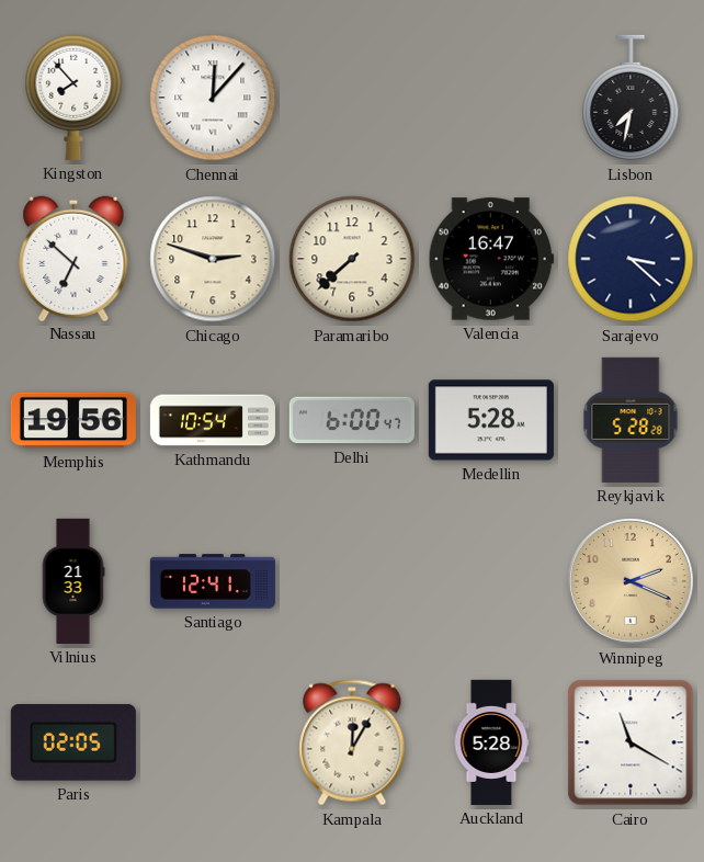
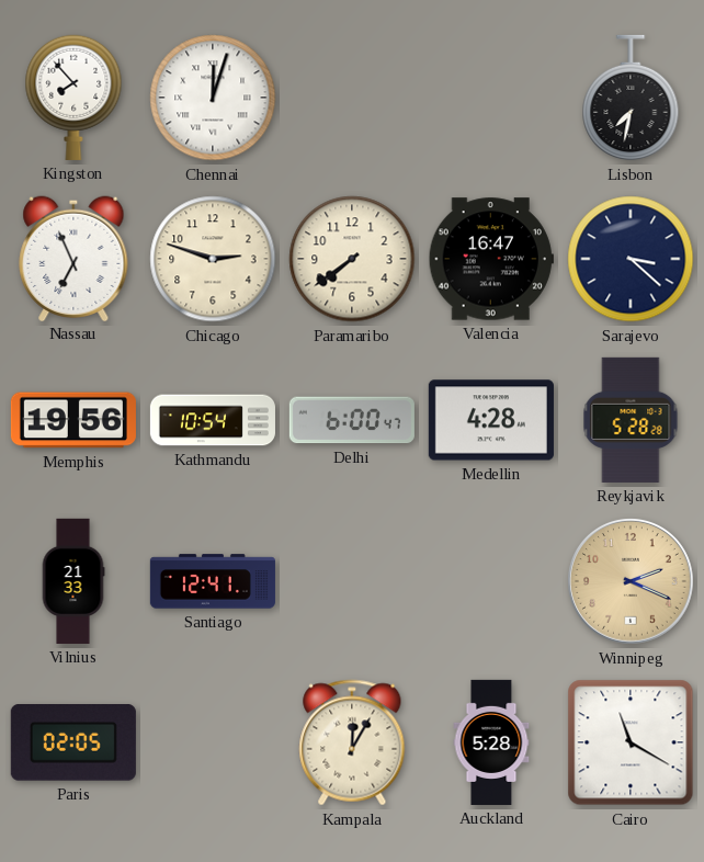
Chennai: 12:07 -> 12:03
Nassau: 6:52 -> 6:56
Paramaribo: 7:38 -> 7:39
Medellin: 5:28 -> 4:28
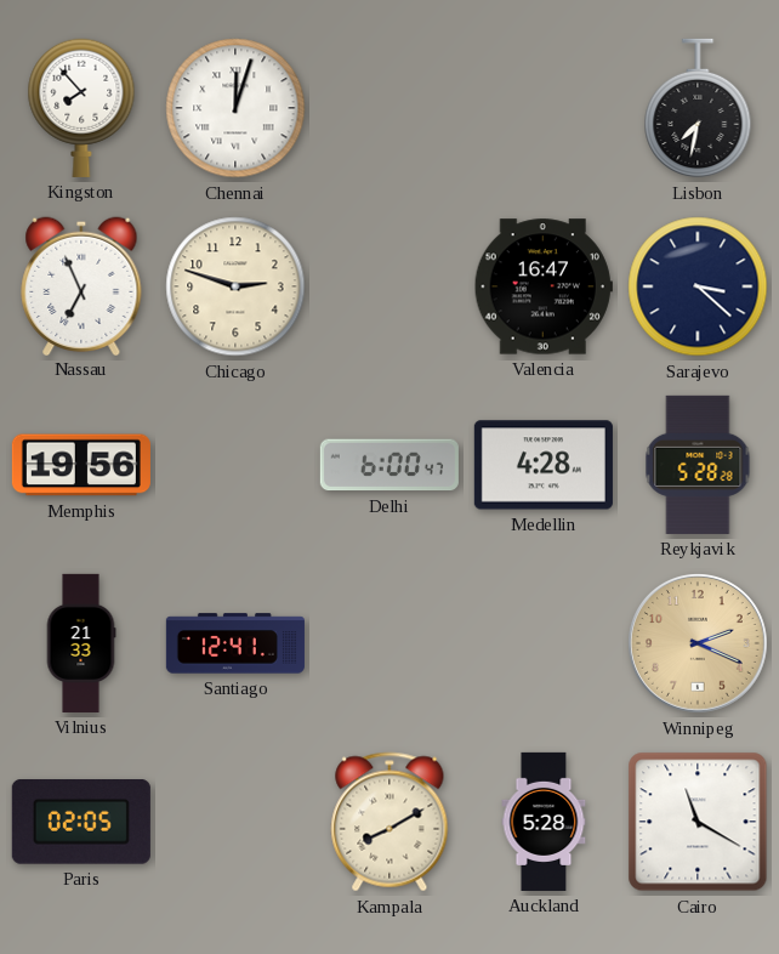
Paramaribo: 7:39 -> none
Kathmandu: 10:54 -> none
Kampala: 12:05 -> 8:10
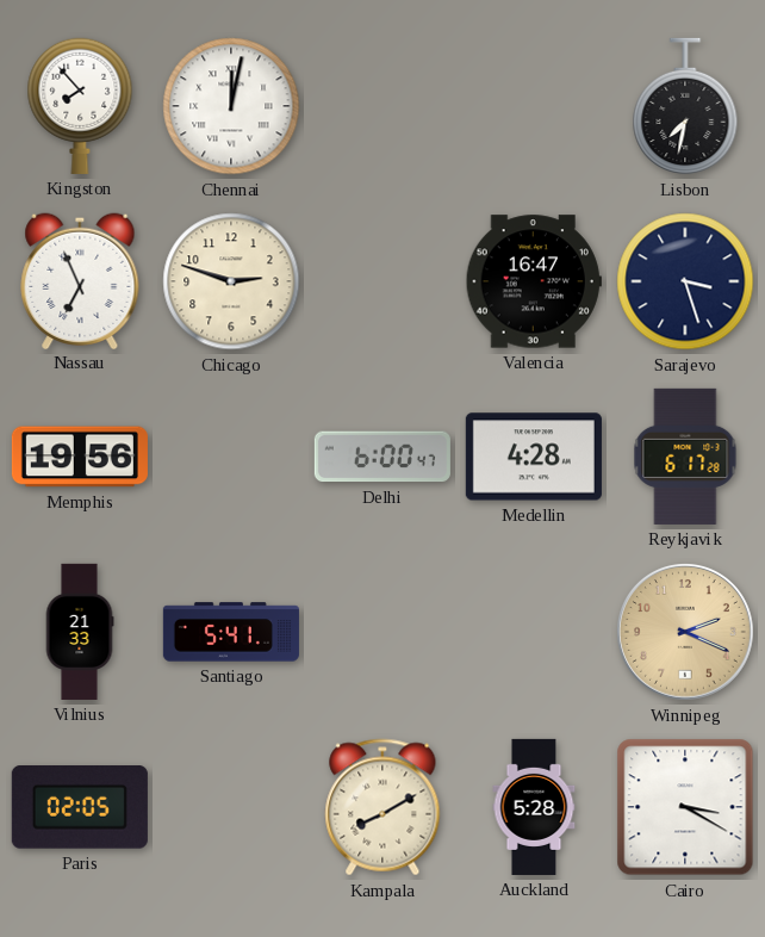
Chennai: 12:03 -> 12:02
Sarajevo: 3:22 -> 3:27
Reykjavik: 5:28 -> 6:17
Santiago: 12:41 -> 5:41
Cairo: 11:20 -> 3:20
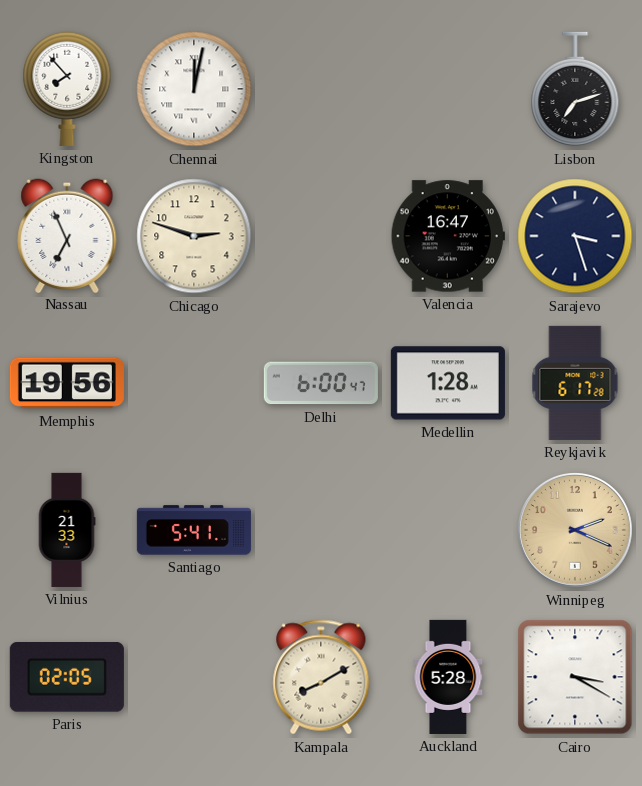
Lisbon: 7:32 -> 7:12
Medellin: 4:28 -> 1:28
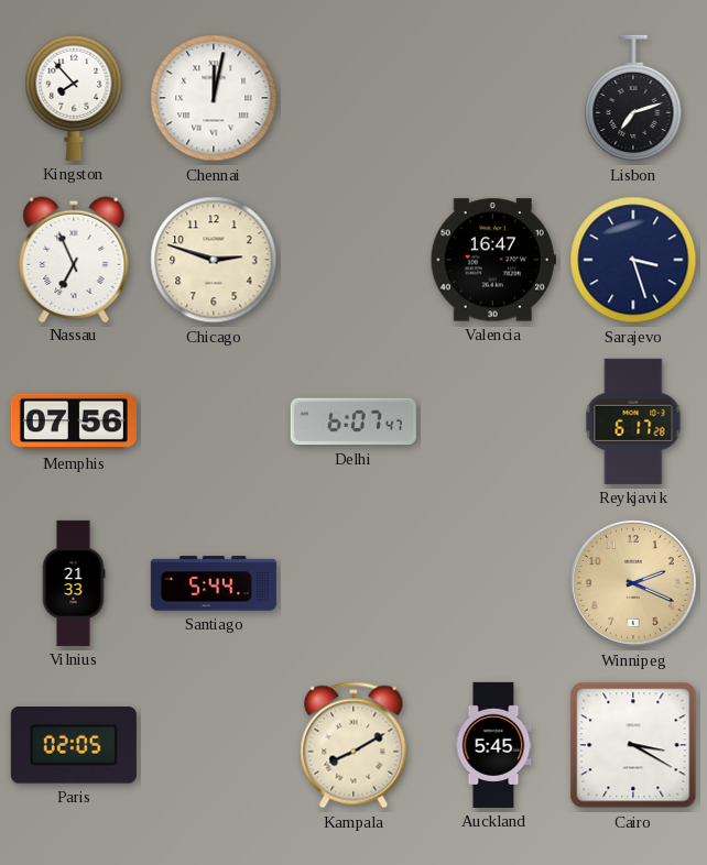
Memphis: 19:56 -> 07:56
Delhi: 6:00 -> 6:07
Medellin: 1:28 -> none
Santiago: 5:41 -> 5:44
Auckland: 5:28 -> 5:45
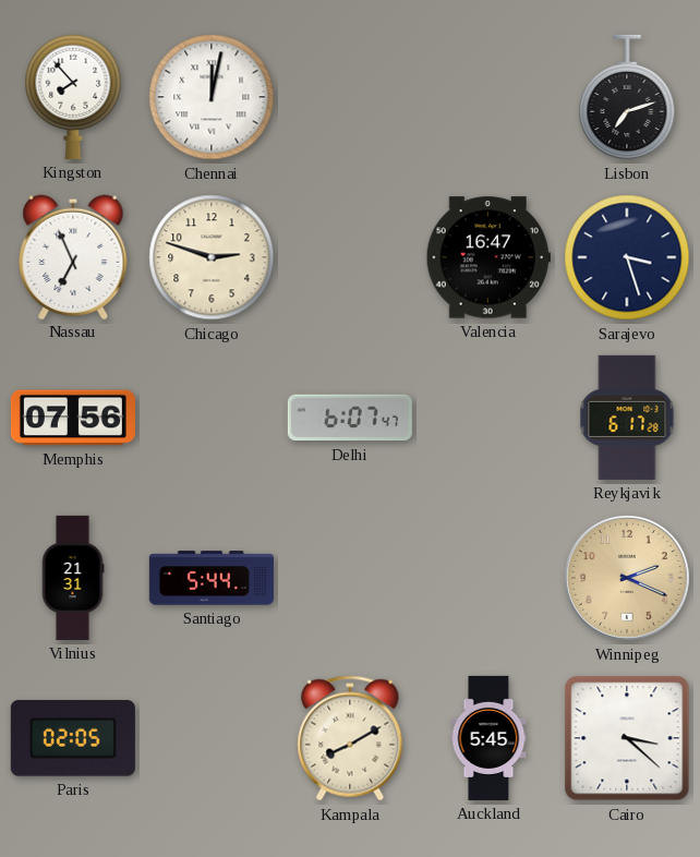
Vilnius: 21:33 -> 21:31
Cairo: 3:20 -> 3:22
